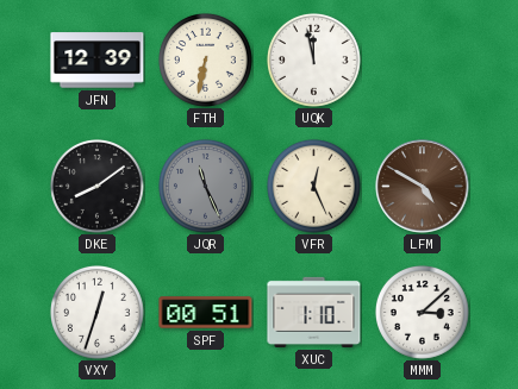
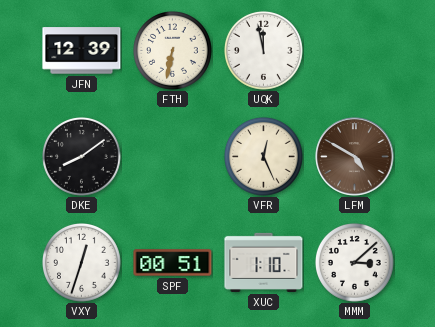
JQR: 11:26 -> none
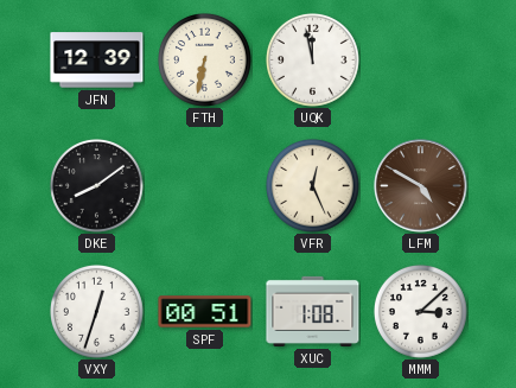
XUC: 1:10 -> 1:08
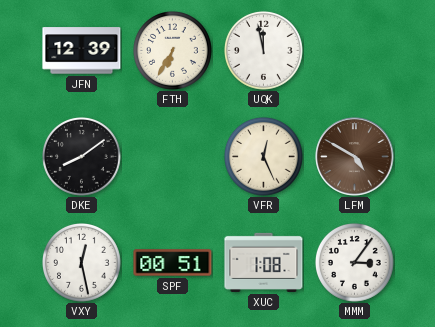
FTH: 6:32 -> 6:35
VXY: 12:33 -> 12:28
MMM: 3:08 -> 3:06
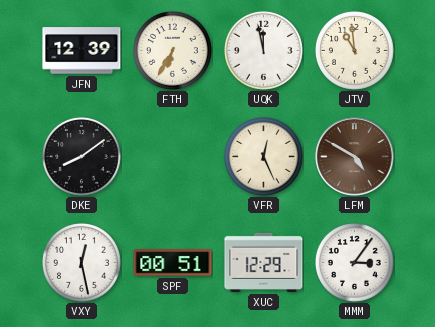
JTV: none -> 10:59
XUC: 1:08 -> 12:29
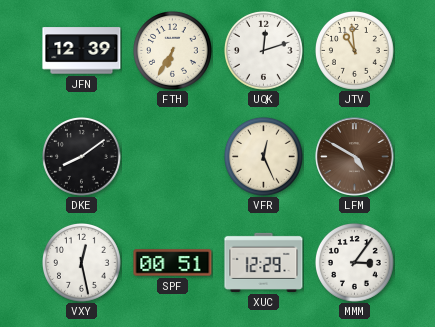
UQK: 11:58 -> 12:12
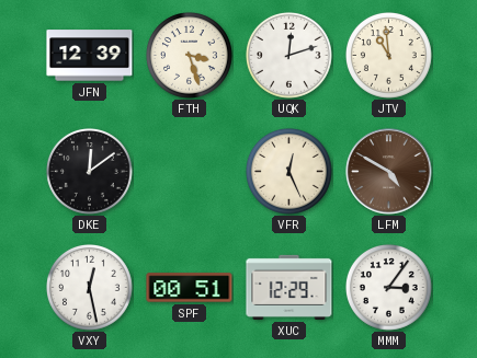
FTH: 6:35 -> 3:27
DKE: 8:09 -> 12:09
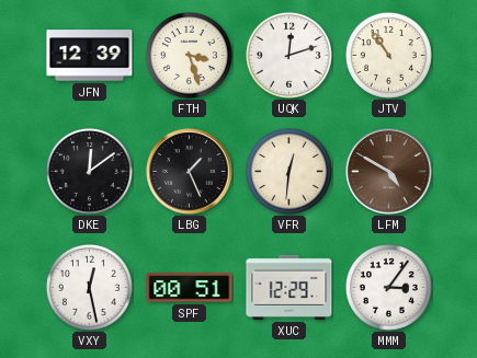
JTV: 10:59 -> 10:54
LBG: none -> 1:26
VFR: 12:26 -> 12:31
